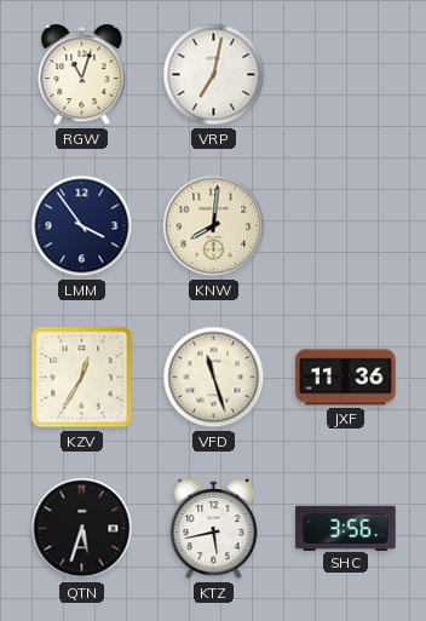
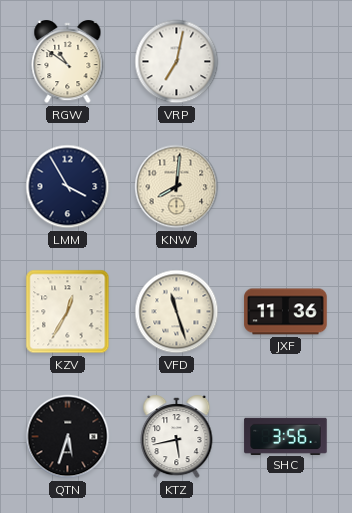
RGW: 11:03 -> 10:51
LMM: 3:54 -> 3:55
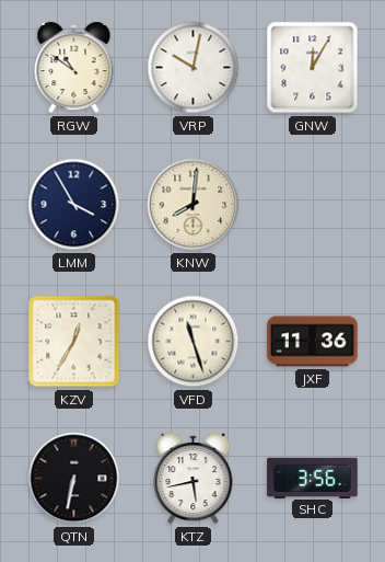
VRP: 7:02 -> 10:02
GNW: none -> 12:05
QTN: 5:33 -> 6:32
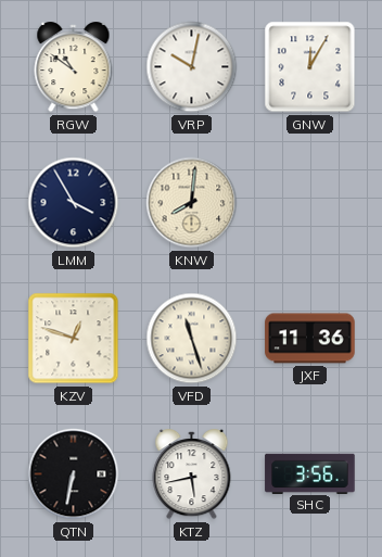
KZV: 12:35 -> 12:48
